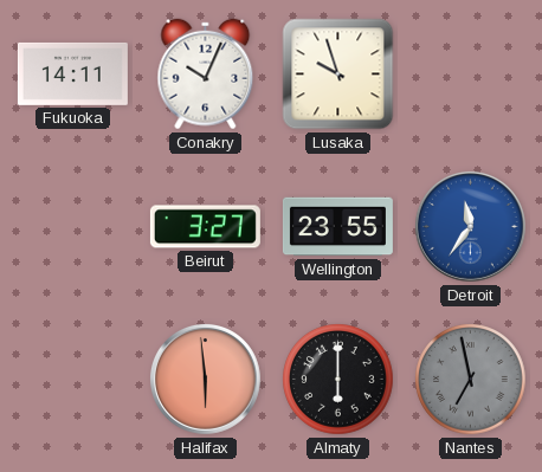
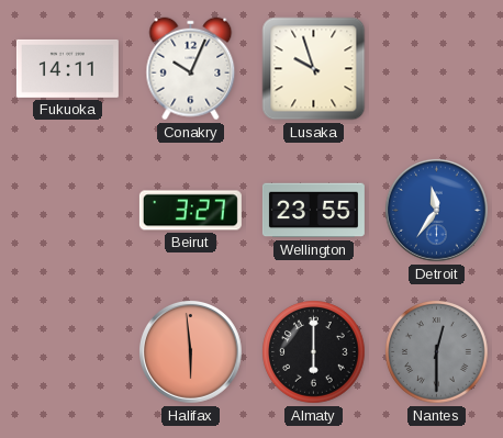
Nantes: 6:58 -> 12:30
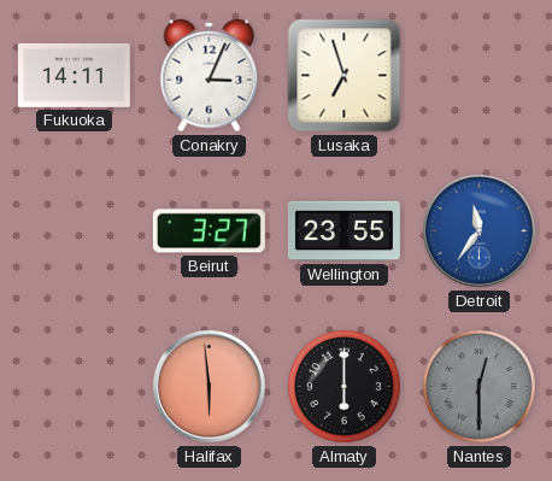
Conakry: 10:04 -> 3:04
Lusaka: 9:57 -> 6:57
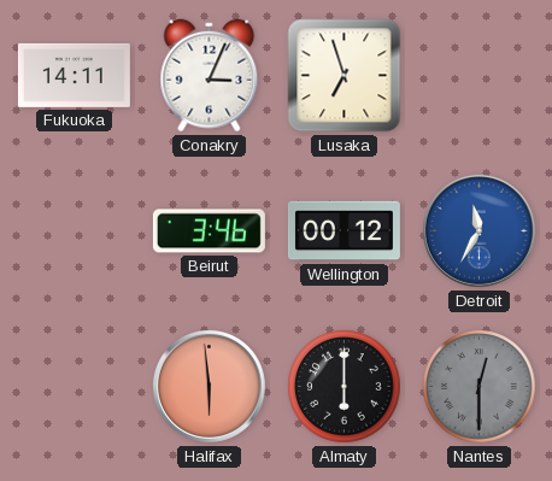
Beirut: 3:27 -> 3:46
Wellington: 23:55 -> 00:12
Detroit: 11:36 -> 11:35
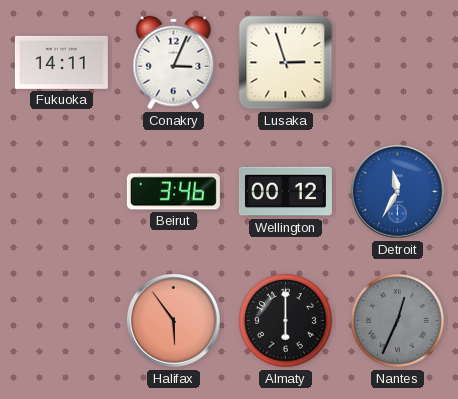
Lusaka: 6:57 -> 2:57
Halifax: 5:59 -> 5:54
Nantes: 12:30 -> 12:34
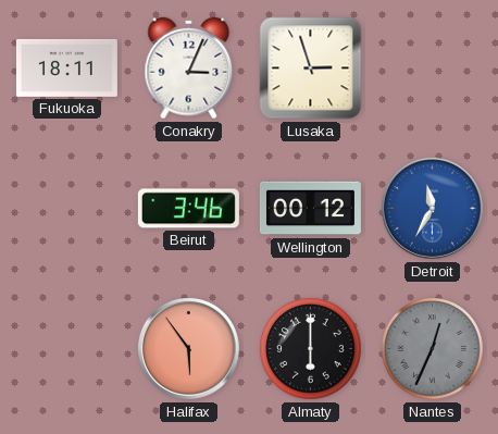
Fukuoka: 14:11 -> 18:11
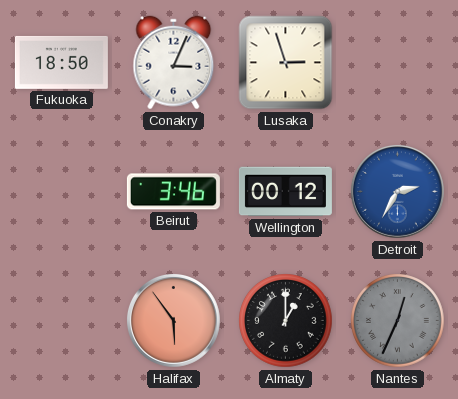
Fukuoka: 18:11 -> 18:50
Detroit: 11:35 -> 2:35
Almaty: 6:00 -> 1:00
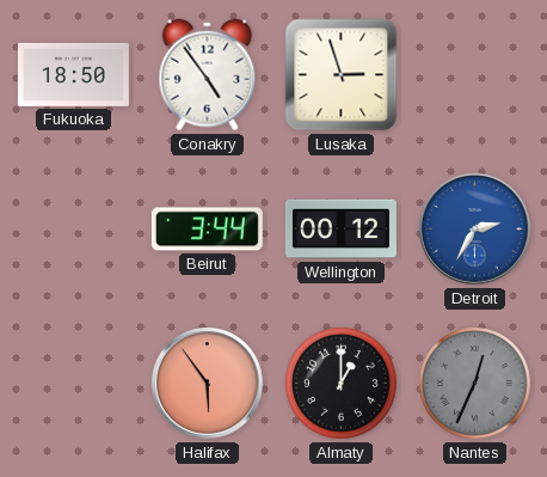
Conakry: 3:04 -> 4:54
Beirut: 3:46 -> 3:44
